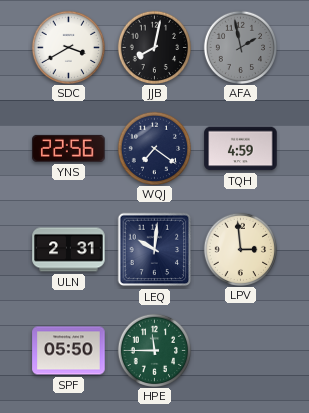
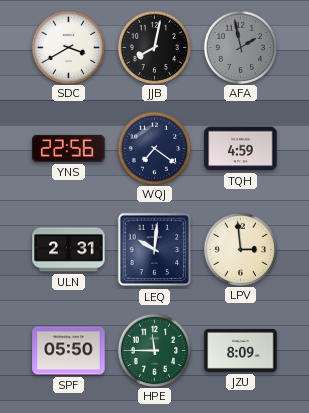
JZU: none -> 8:09
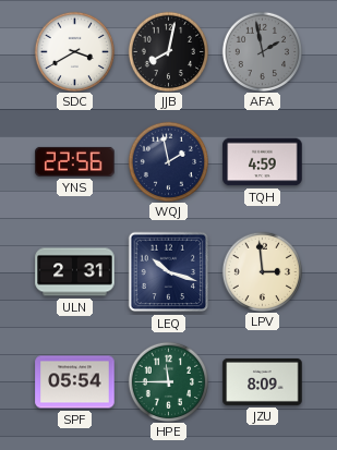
WQJ: 7:21 -> 1:58
LEQ: 10:01 -> 10:18
SPF: 05:50 -> 05:54
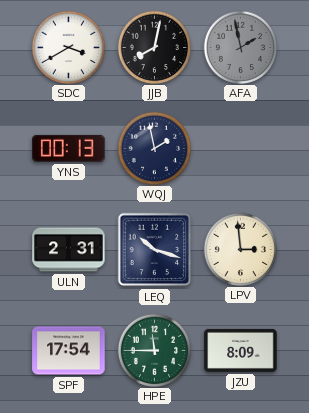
YNS: 22:56 -> 00:13
TQH: 4:59 -> none
SPF: 05:54 -> 17:54
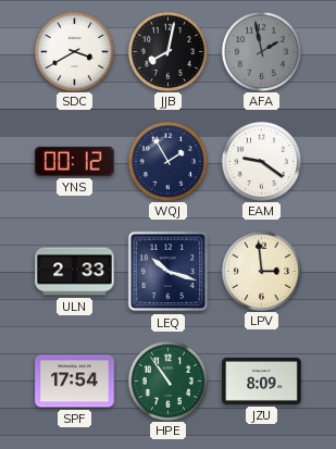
YNS: 00:13 -> 00:12
WQJ: 1:58 -> 1:55
EAM: none -> 9:21
ULN: 2:31 -> 2:33
HPE: 11:45 -> 10:54
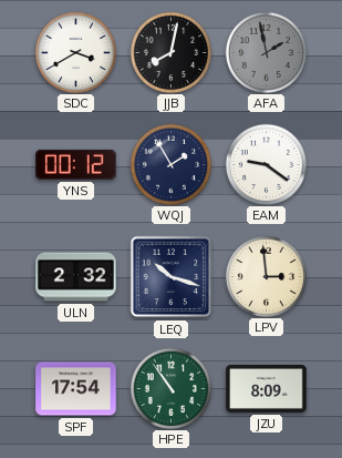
ULN: 2:33 -> 2:32
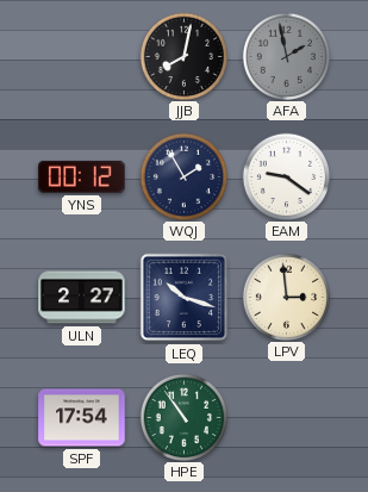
SDC: 3:40 -> none
ULN: 2:32 -> 2:27
JZU: 8:09 -> none
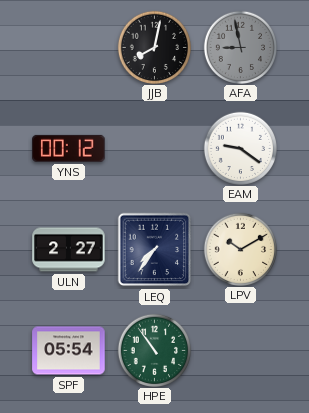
AFA: 1:58 -> 8:58
WQJ: 1:55 -> none
LEQ: 10:18 -> 7:36
LPV: 2:59 -> 10:10
SPF: 17:54 -> 05:54
